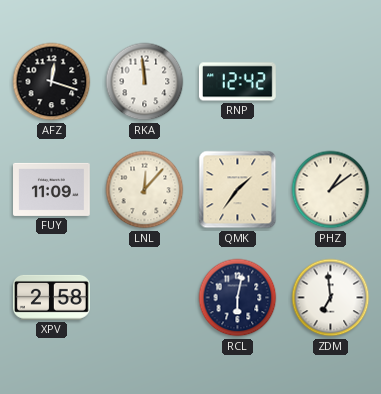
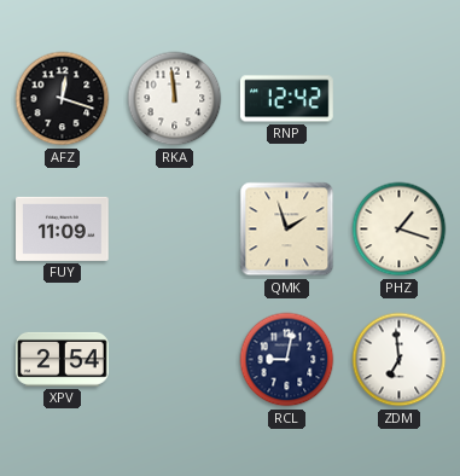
LNL: 12:07 -> none
QMK: 1:36 -> 1:57
PHZ: 1:09 -> 1:18
XPV: 2:58 -> 2:54
RCL: 6:02 -> 9:02
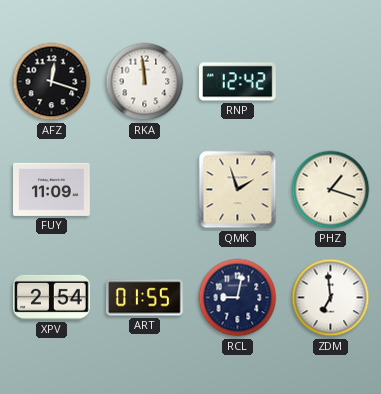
ART: none -> 01:55
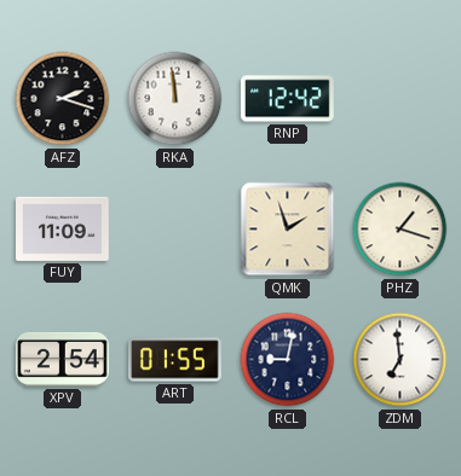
AFZ: 12:18 -> 2:18
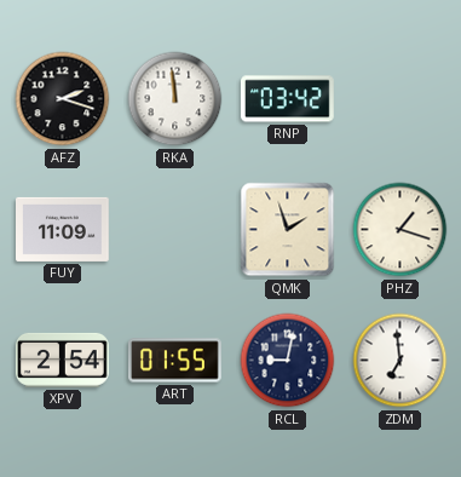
RNP: 12:42 -> 03:42
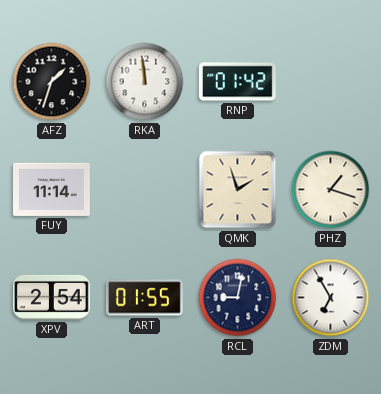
AFZ: 2:18 -> 1:33
RNP: 03:42 -> 01:42
FUY: 11:09 -> 11:14
ZDM: 6:59 -> 6:55
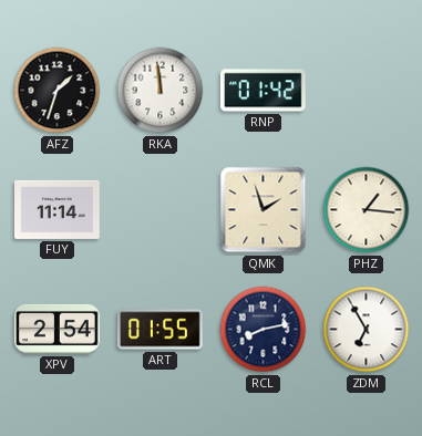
PHZ: 1:18 -> 1:16
RCL: 9:02 -> 8:13
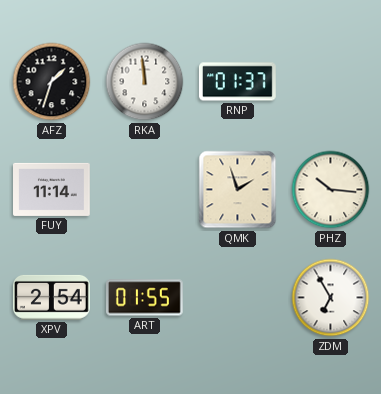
RNP: 01:42 -> 01:37
PHZ: 1:16 -> 10:16
RCL: 8:13 -> none
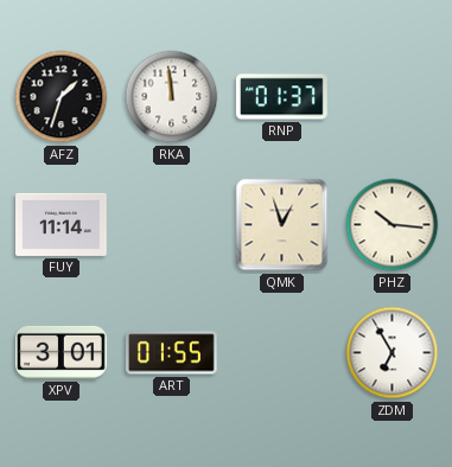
QMK: 1:57 -> 12:57
XPV: 2:54 -> 3:01
